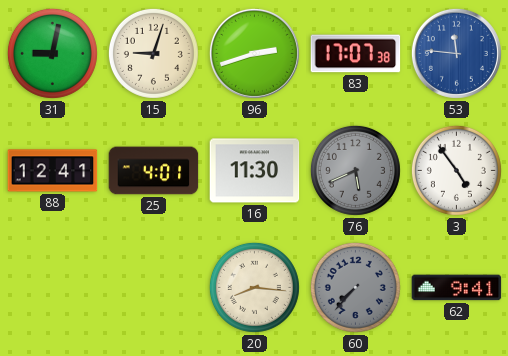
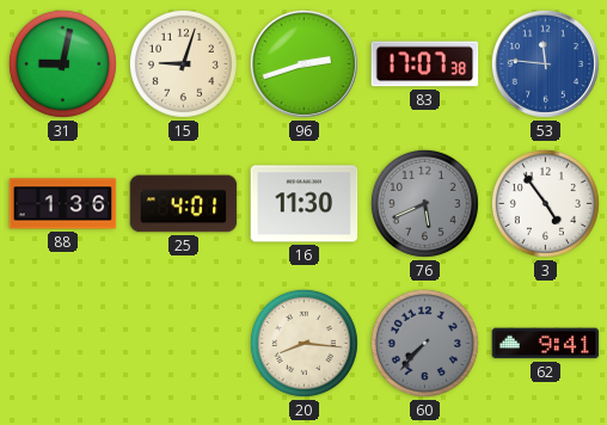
88: 12:41 -> 1:36
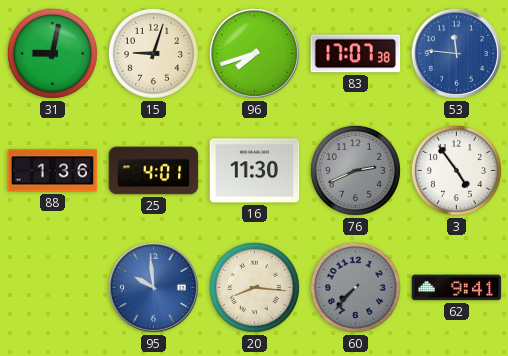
96: 2:42 -> 7:42
76: 5:41 -> 2:41
95: none -> 9:59
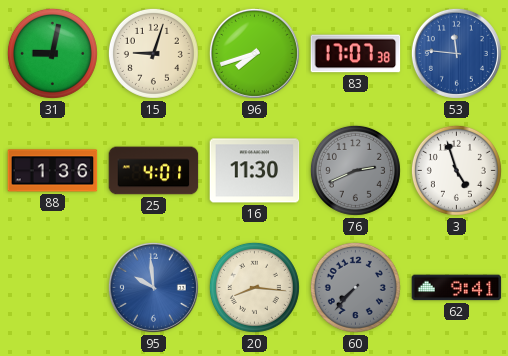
3: 4:54 -> 4:57
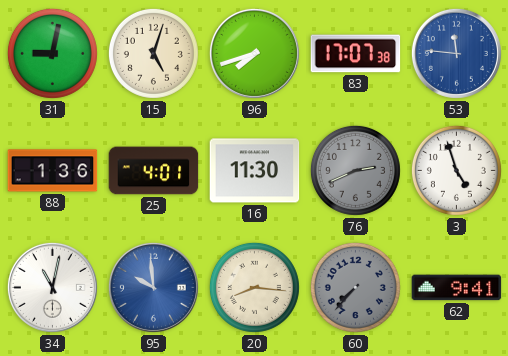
15: 9:03 -> 5:03
34: none -> 11:02
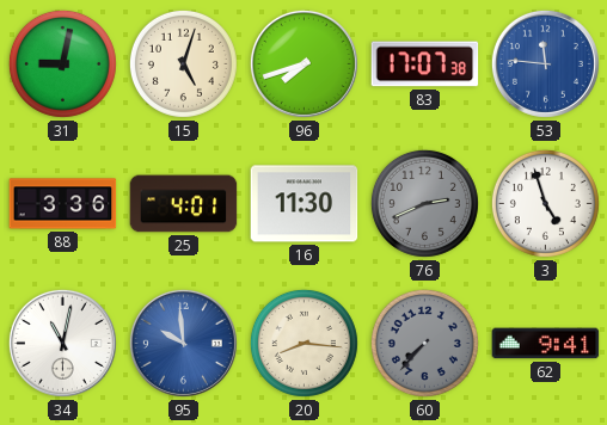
88: 1:36 -> 3:36
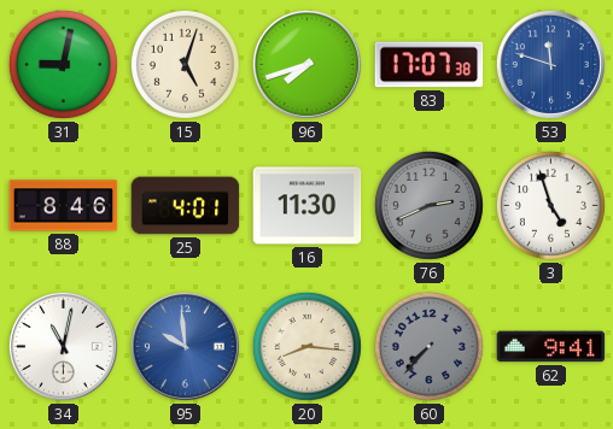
53: 11:46 -> 11:48
88: 3:36 -> 8:46
